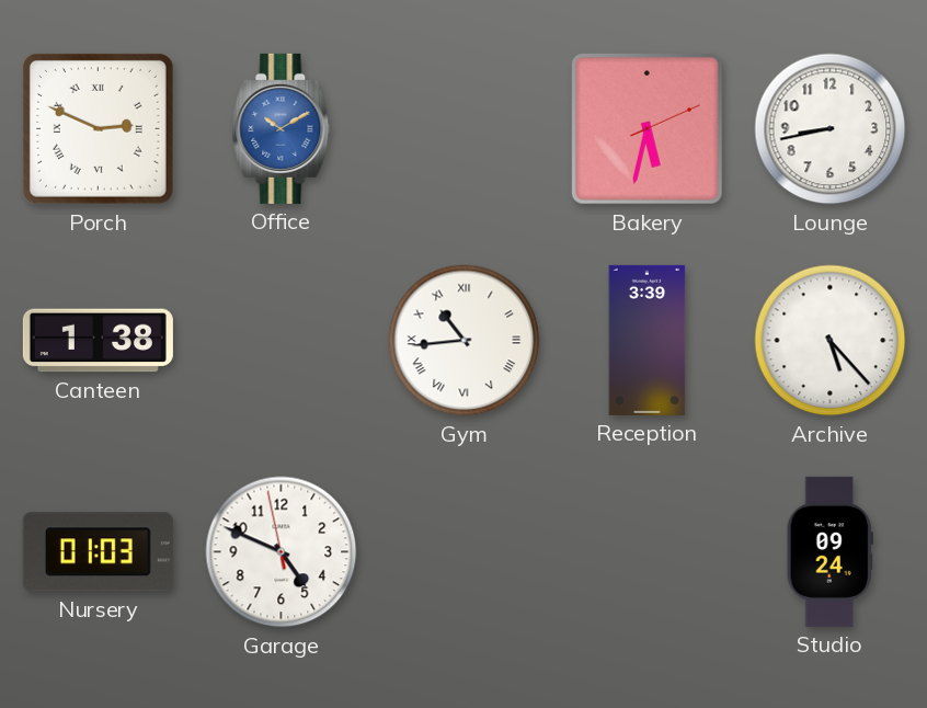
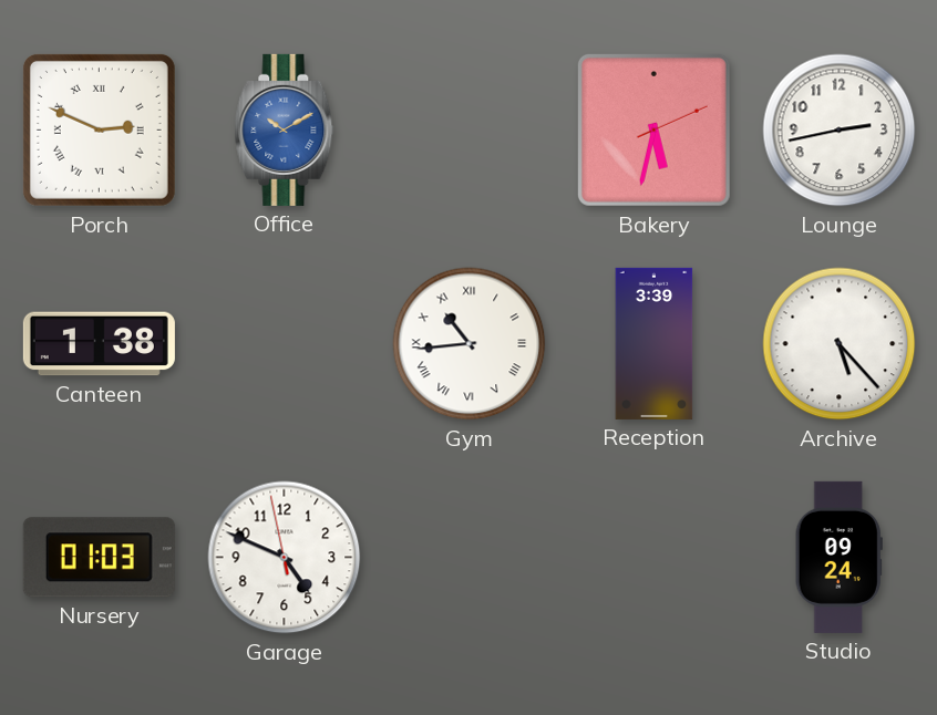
Lounge: 8:43 -> 2:43
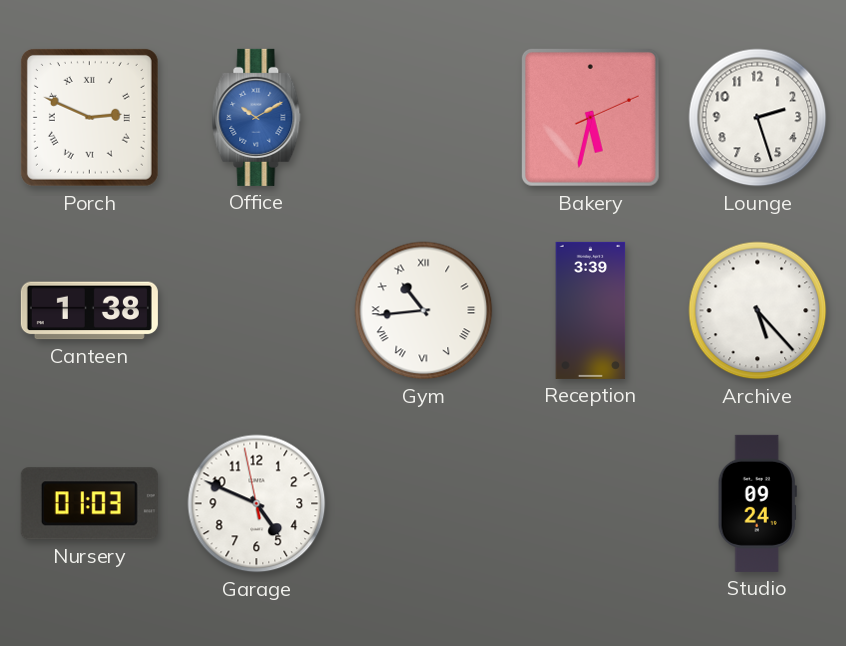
Lounge: 2:43 -> 2:27
